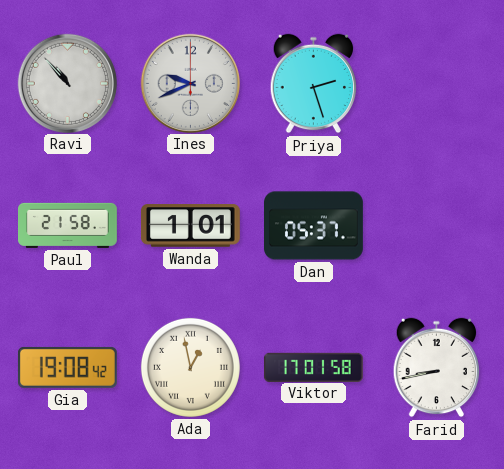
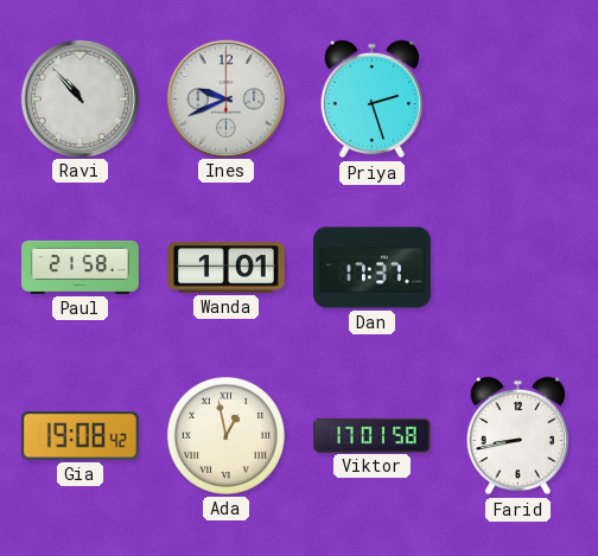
Dan: 05:37 -> 17:37
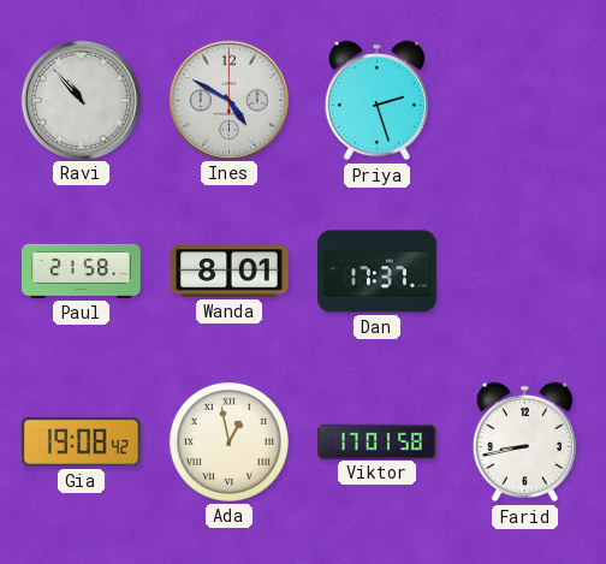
Ines: 9:41 -> 4:50
Wanda: 1:01 -> 8:01
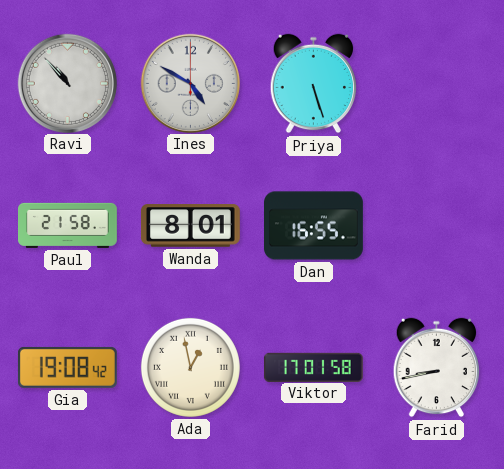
Priya: 2:27 -> 5:27
Dan: 17:37 -> 16:55
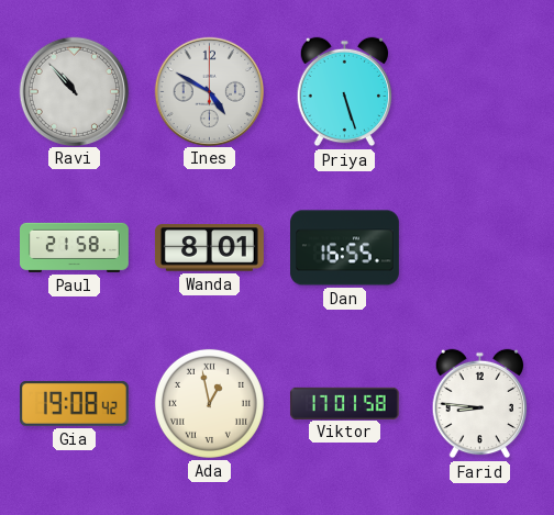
Farid: 8:43 -> 8:46
